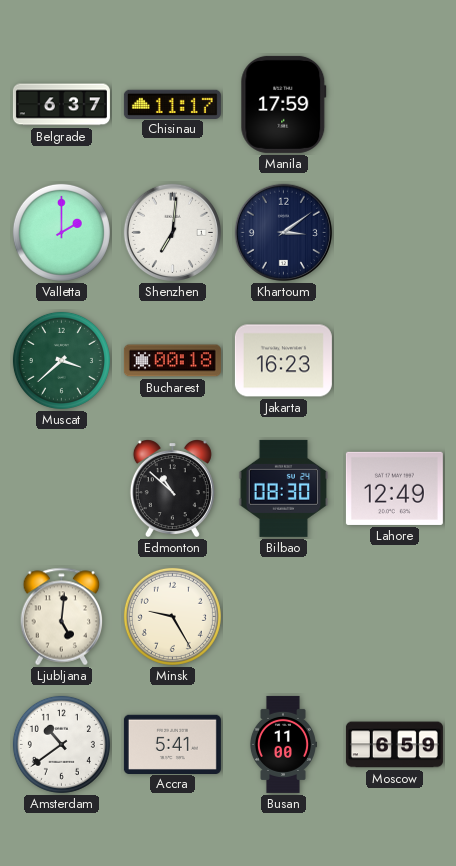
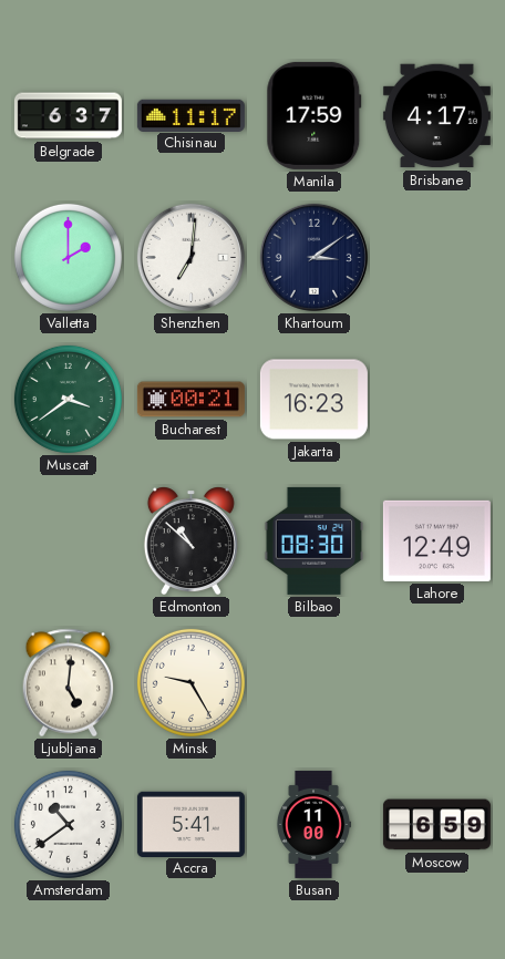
Brisbane: none -> 4:17
Muscat: 3:38 -> 3:39
Bucharest: 00:18 -> 00:21
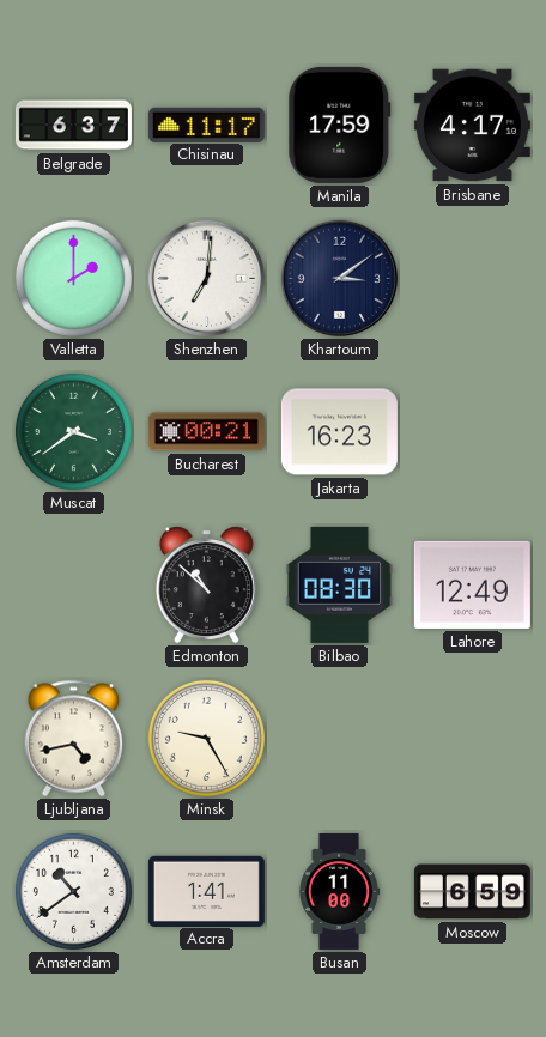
Ljubljana: 5:01 -> 4:43
Accra: 5:41 -> 1:41
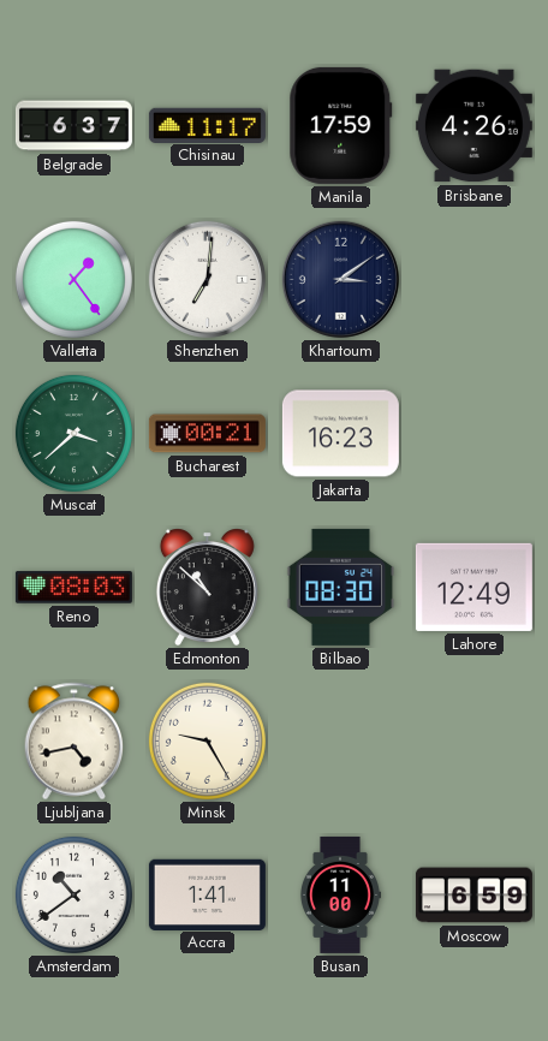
Brisbane: 4:17 -> 4:26
Valletta: 2:00 -> 1:24
Muscat: 3:39 -> 3:38
Reno: none -> 08:03
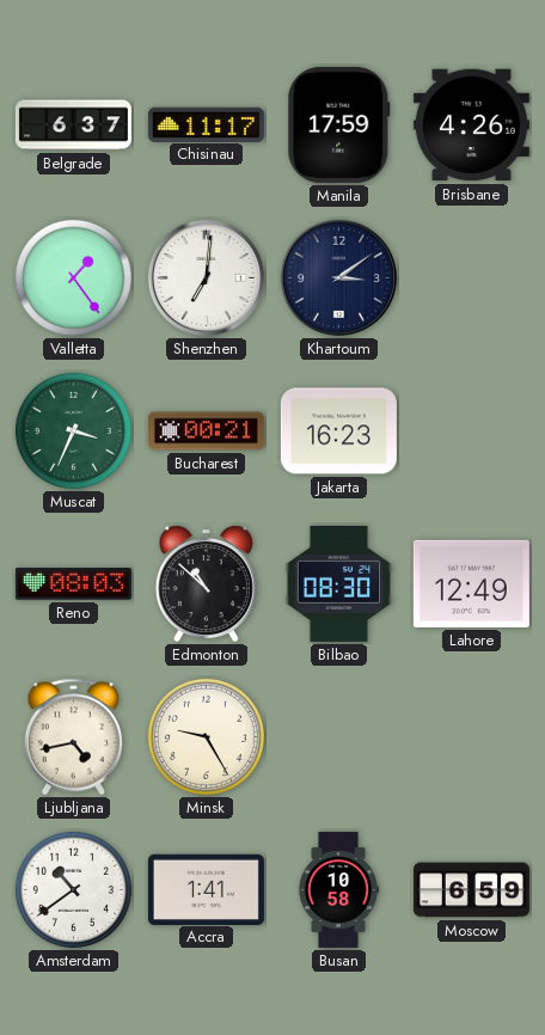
Muscat: 3:38 -> 3:34
Busan: 11:00 -> 10:58
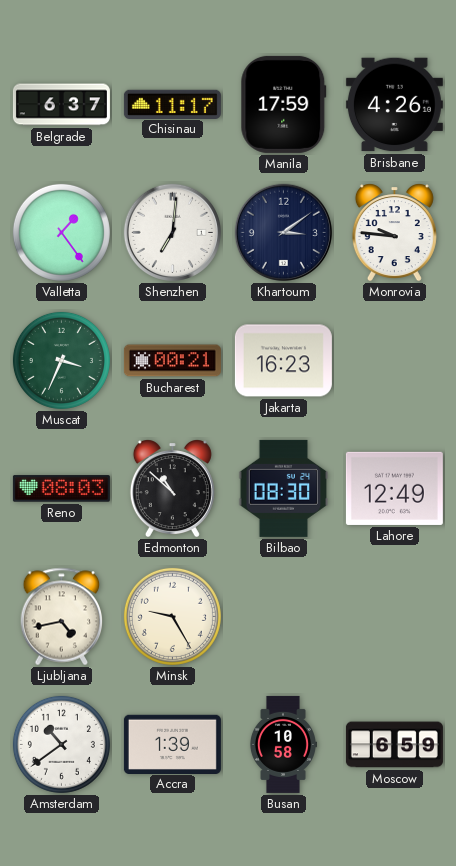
Monrovia: none -> 9:46
Accra: 1:41 -> 1:39
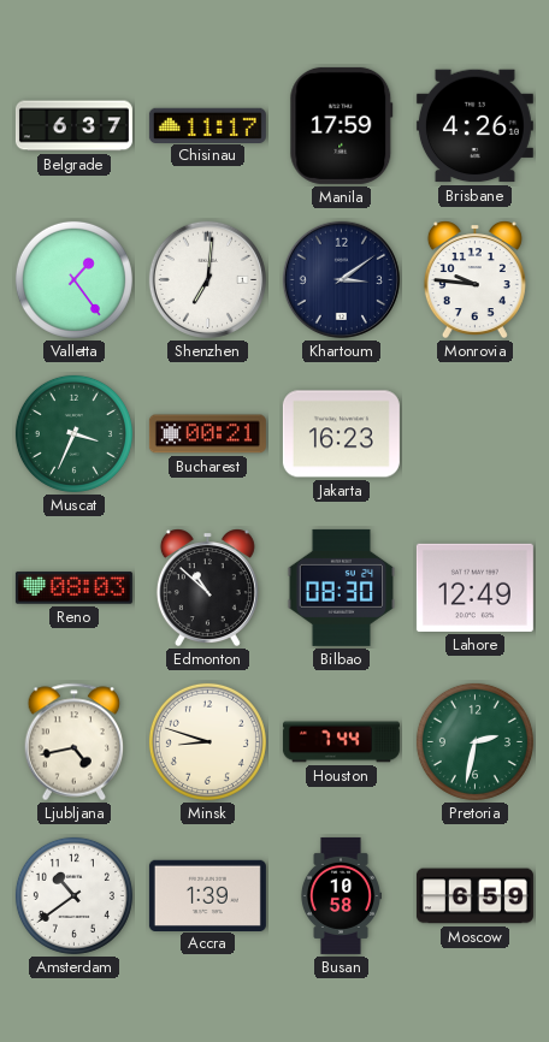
Minsk: 9:25 -> 8:48
Houston: none -> 7:44
Pretoria: none -> 2:32
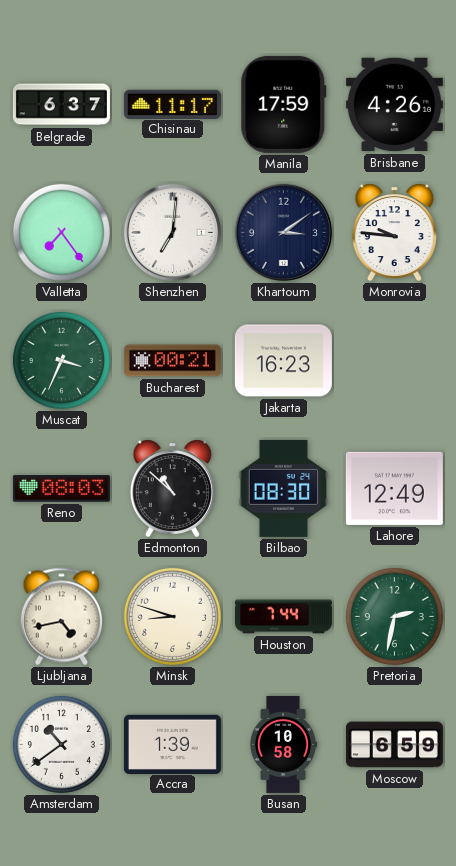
Valletta: 1:24 -> 7:24
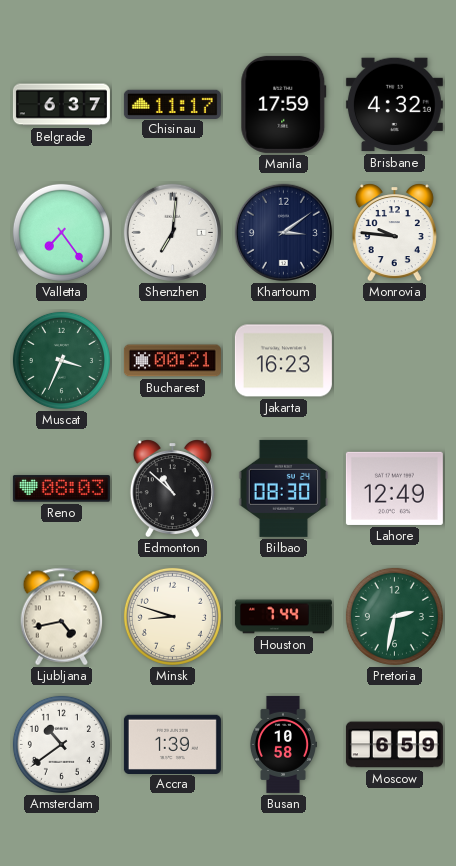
Brisbane: 4:26 -> 4:32
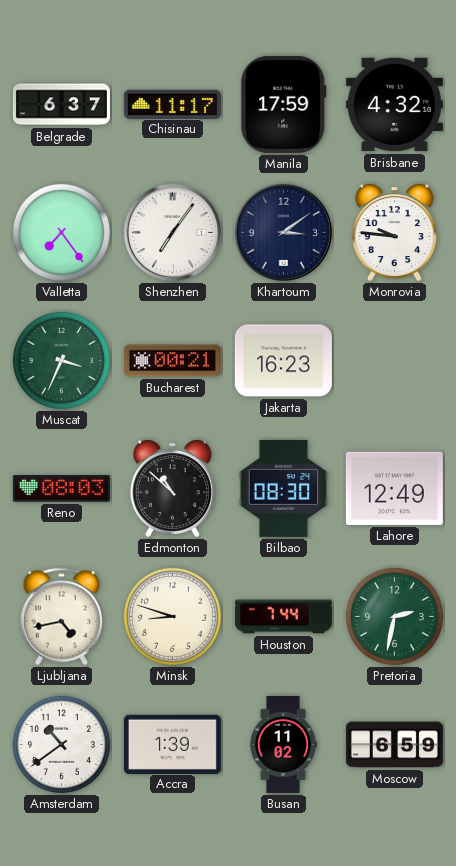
Shenzhen: 7:01 -> 7:06
Busan: 10:58 -> 11:02
